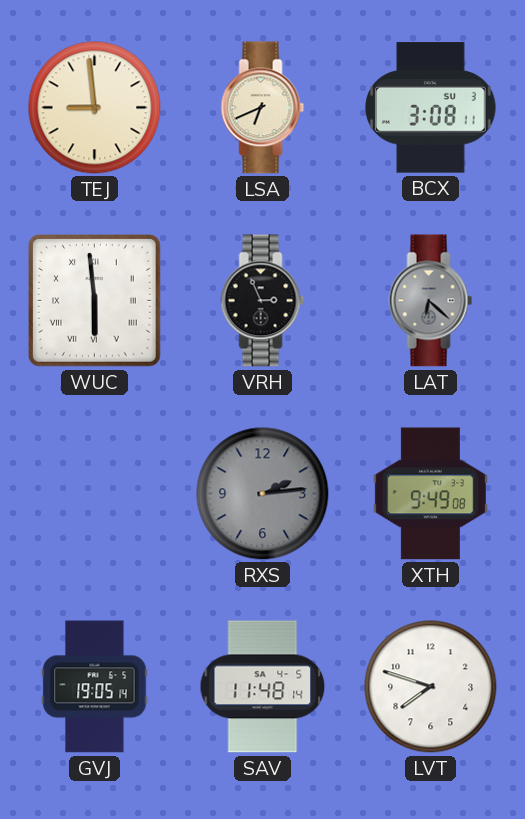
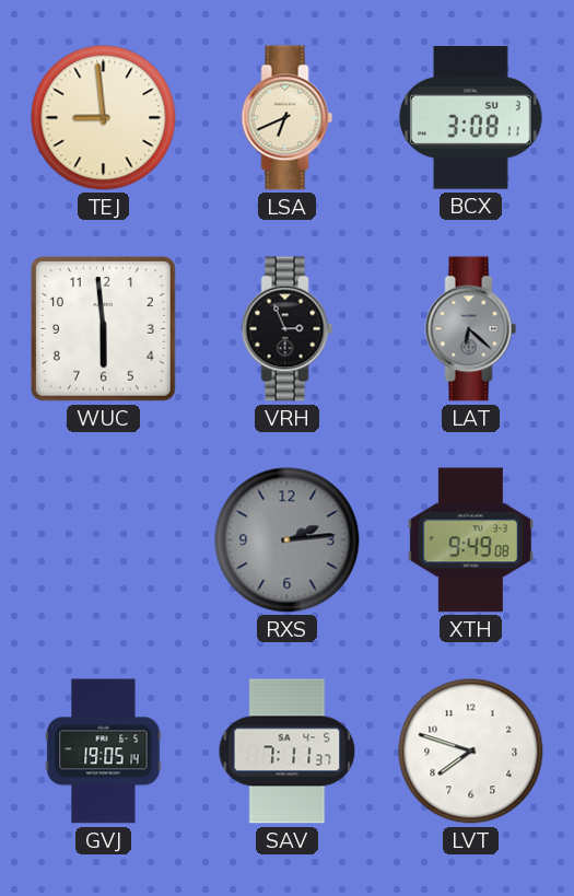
WUC numerals: Roman -> Arabic
SAV: 11:48 -> 7:11
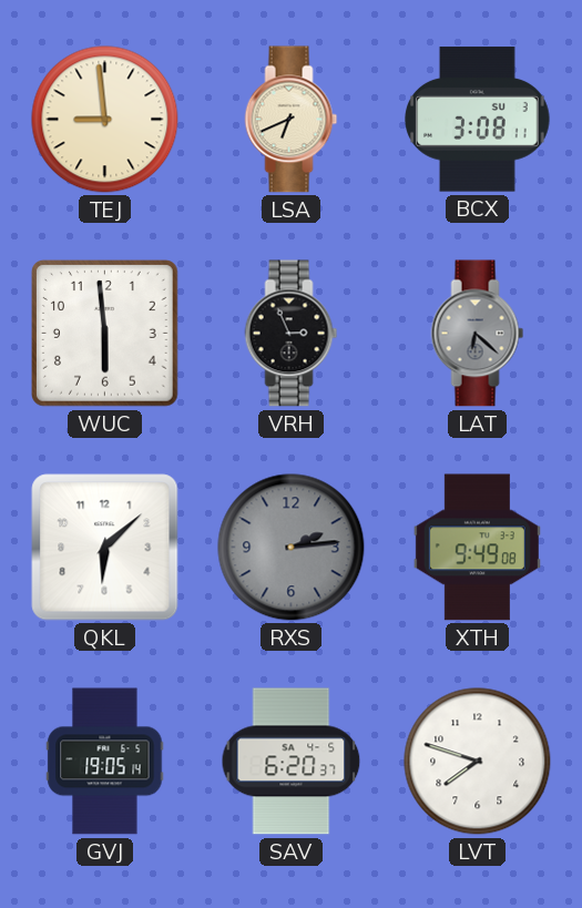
QKL: none -> 6:08
SAV: 7:11 -> 6:20
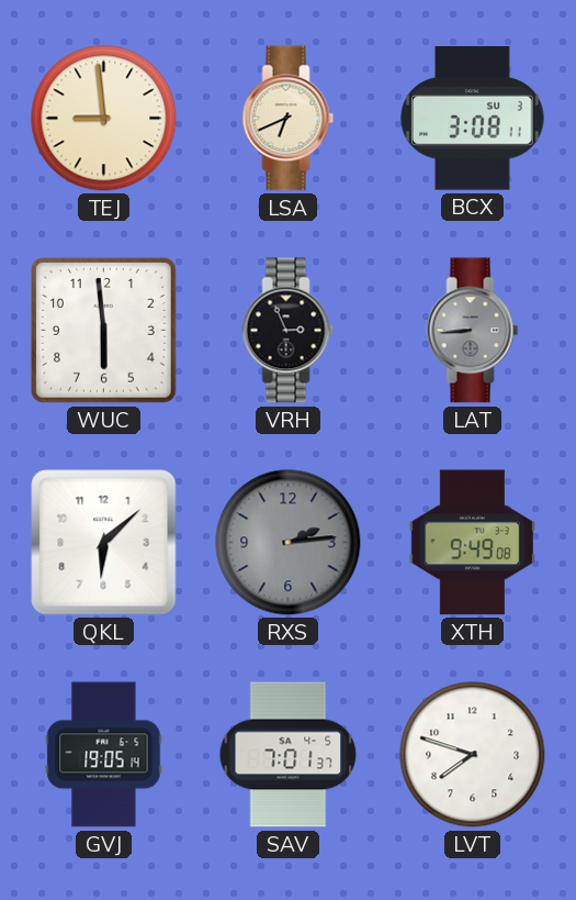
LAT: 6:22 -> 8:44
SAV: 6:20 -> 7:01
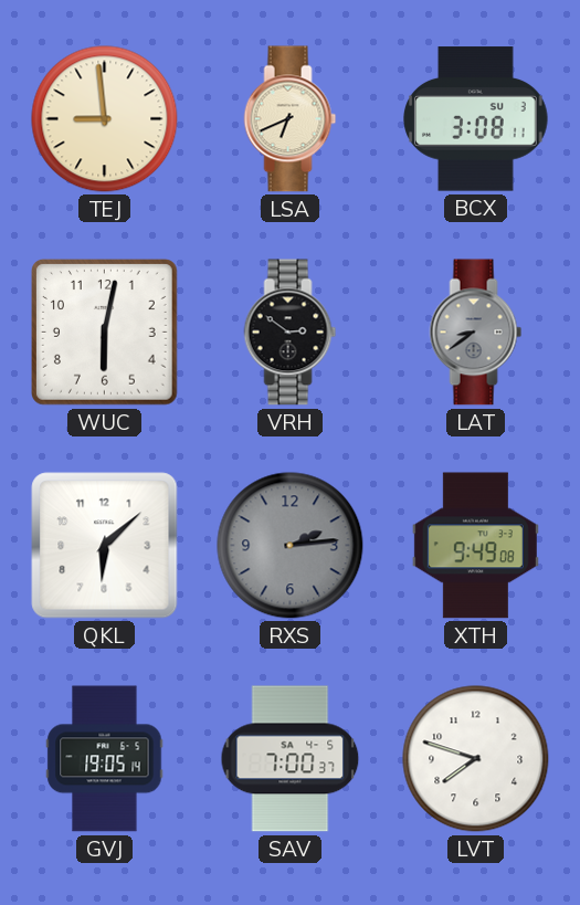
WUC: 5:59 -> 6:02
VRH: 2:56 -> 2:51
LAT: 8:44 -> 8:39
SAV: 7:01 -> 7:00
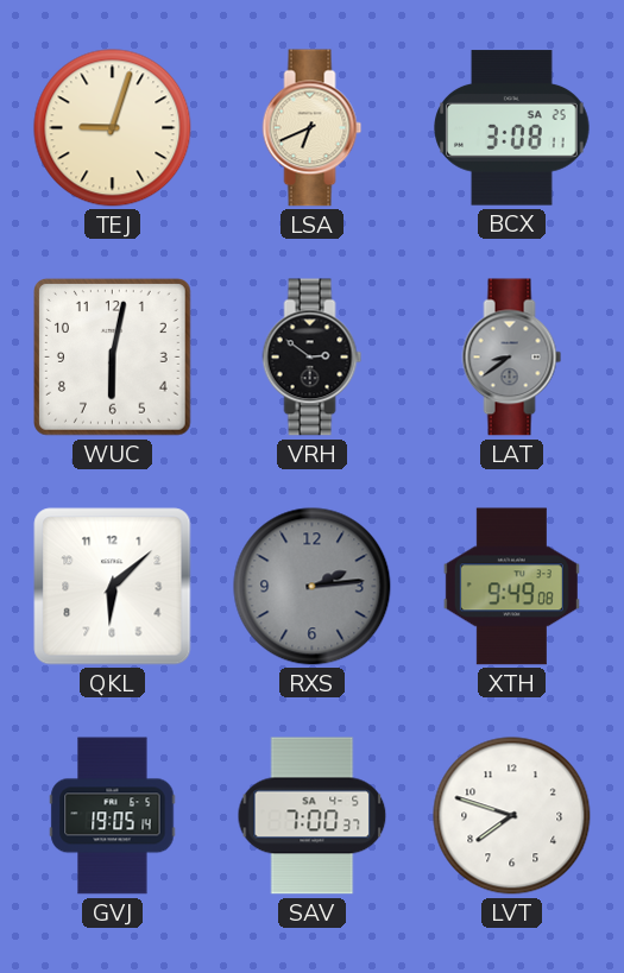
TEJ: 8:59 -> 9:03
BCX date: SU 3 -> SA 25
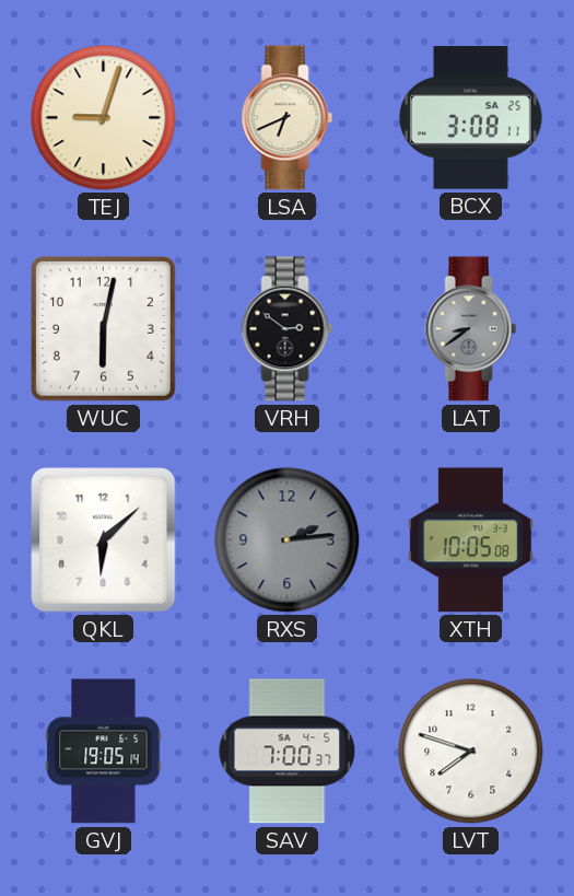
XTH: 9:49 -> 10:05
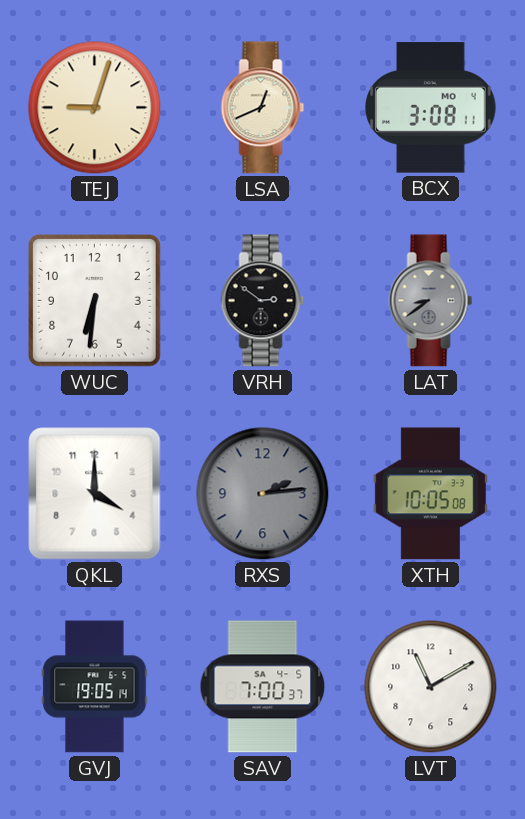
LSA: 6:41 -> 12:41
BCX date: SA 25 -> MO 4
WUC: 6:02 -> 6:31
QKL: 6:08 -> 4:00
LVT: 7:48 -> 11:10
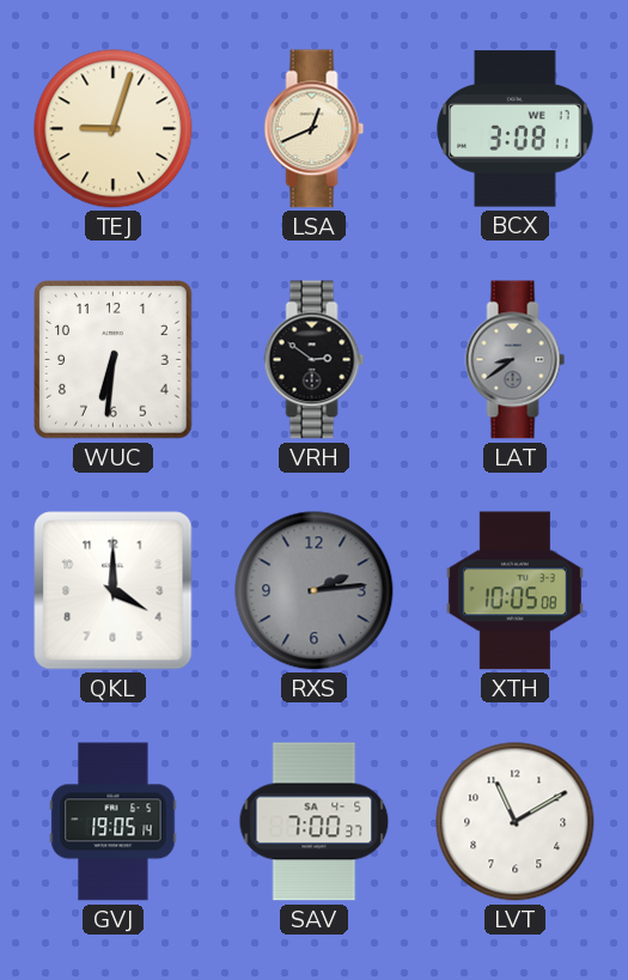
BCX date: MO 4 -> WE 17
